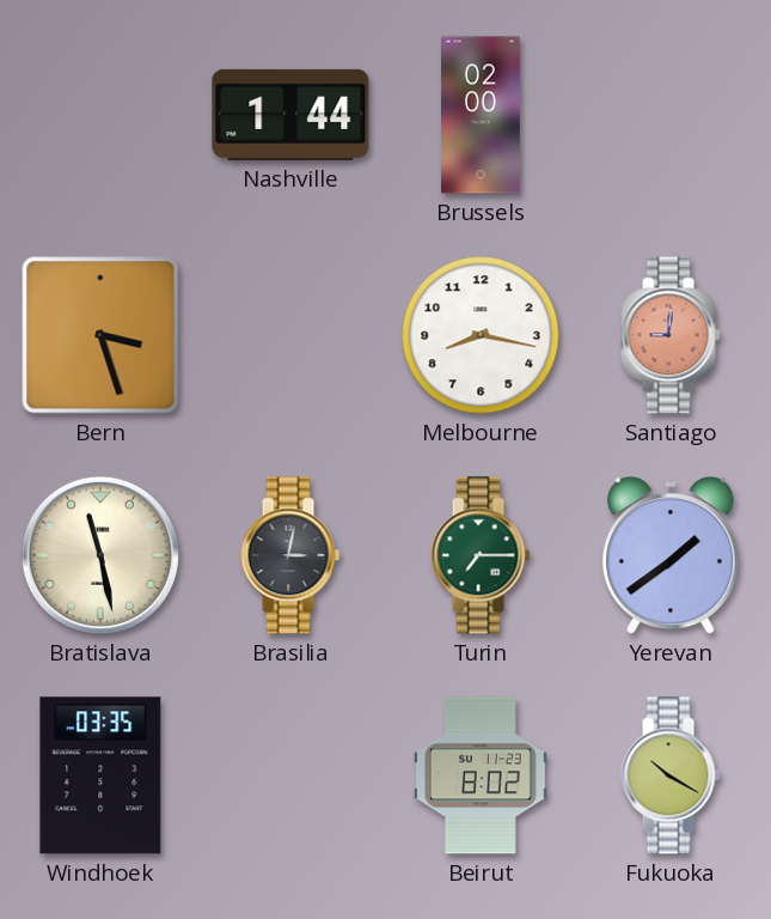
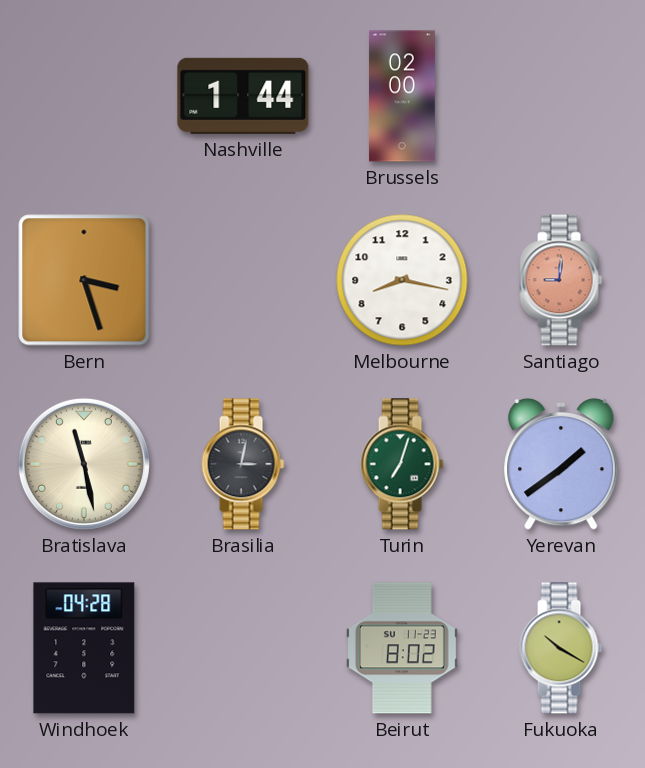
Turin: 7:15 -> 7:03
Windhoek: 03:35 -> 04:28
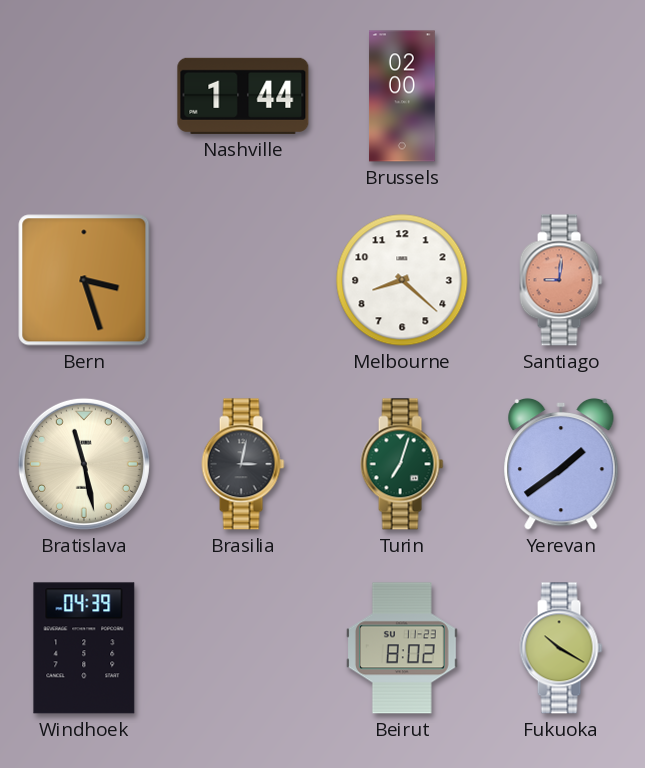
Melbourne: 8:17 -> 8:22
Windhoek: 04:28 -> 04:39
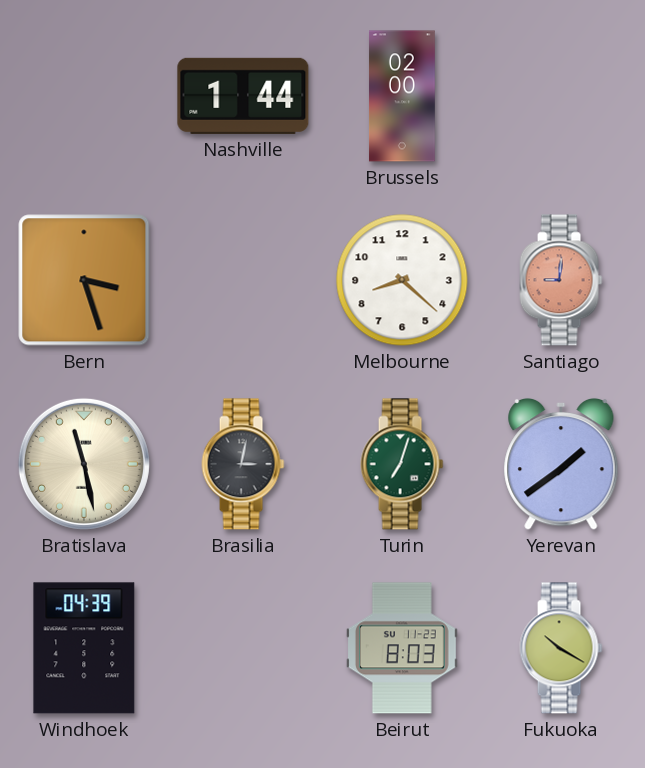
Beirut: 8:02 -> 8:03
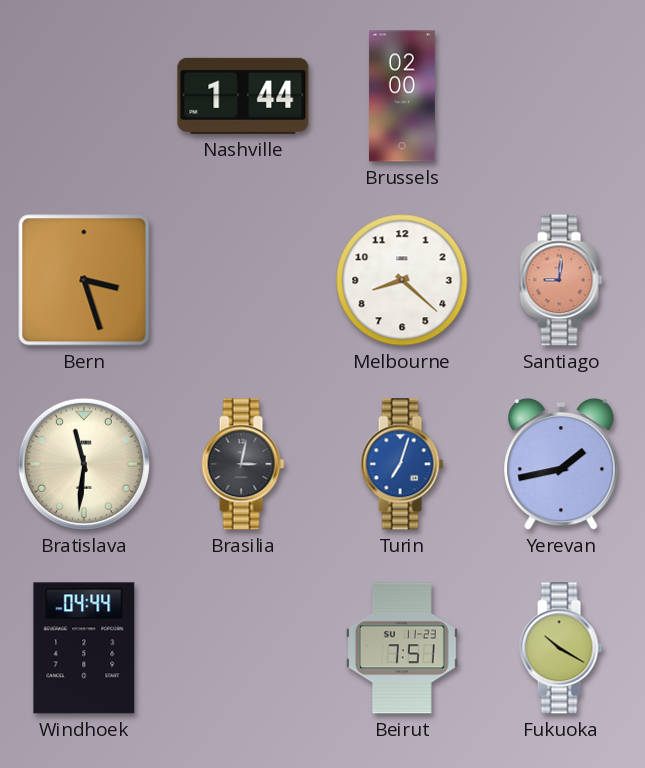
Bratislava: 11:28 -> 11:31
Turin dial: green -> blue
Yerevan: 1:39 -> 1:43
Windhoek: 04:39 -> 04:44
Beirut: 8:03 -> 7:51
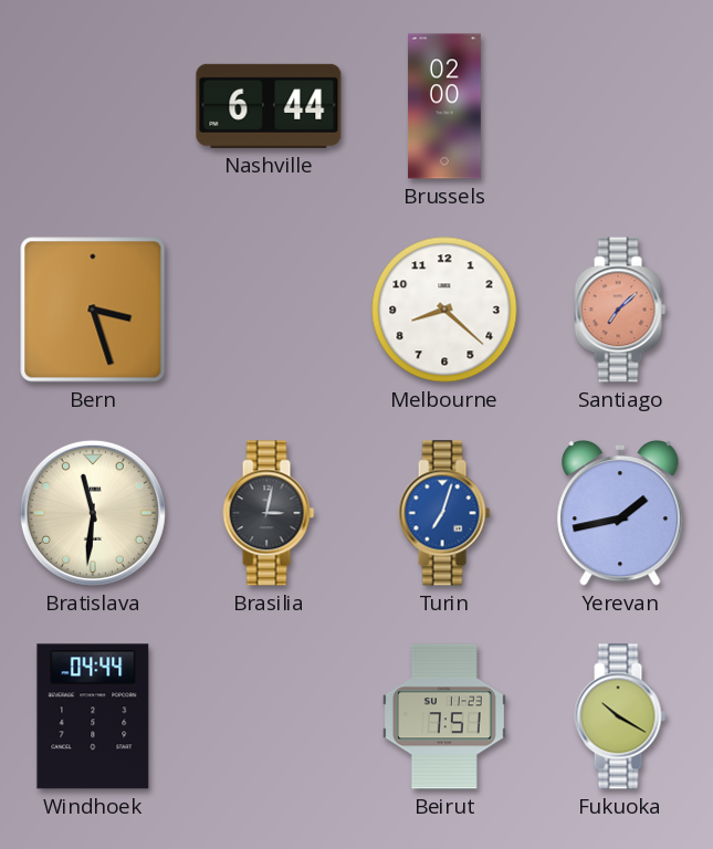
Nashville: 1:44 -> 6:44
Santiago: 9:01 -> 7:08
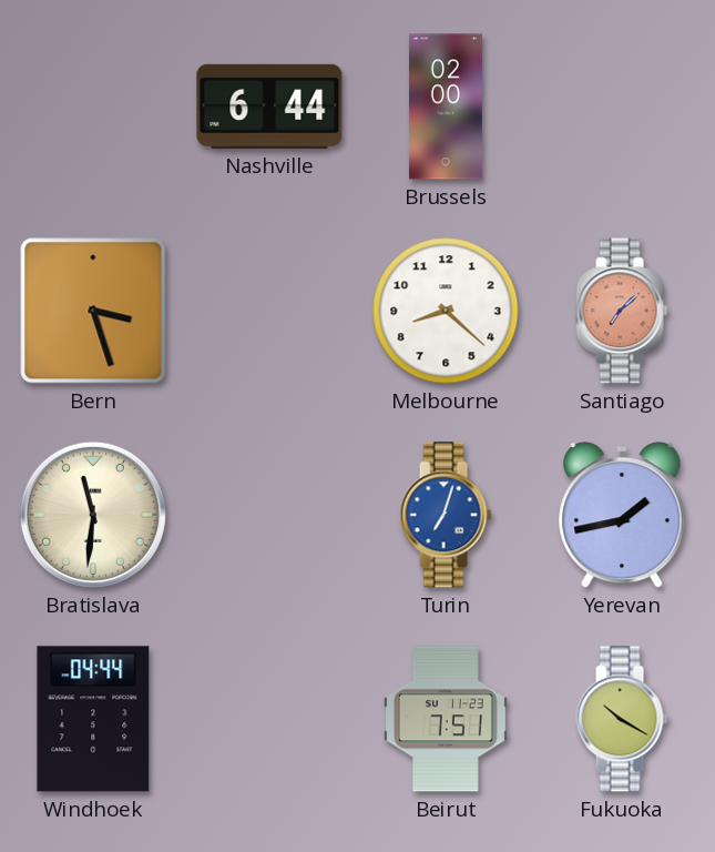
Brasilia: 3:02 -> none
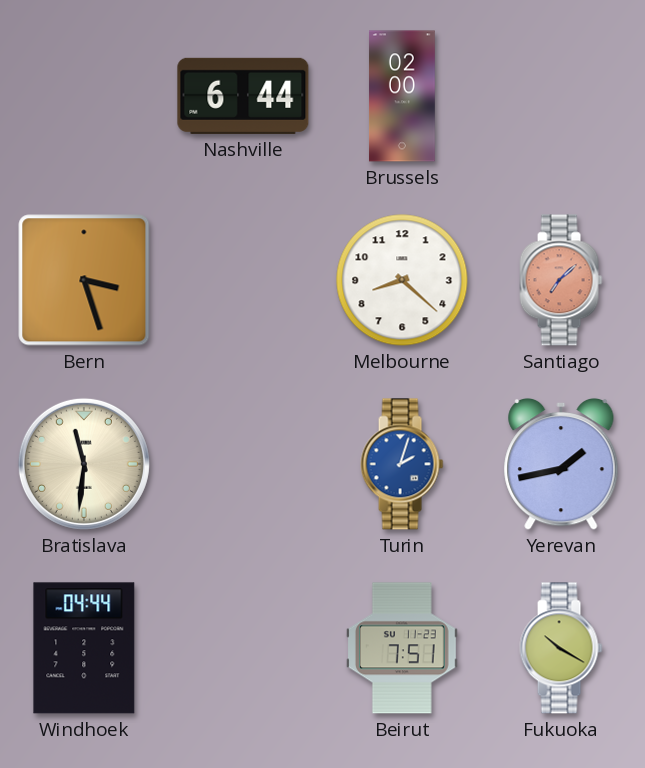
Turin: 7:03 -> 2:03
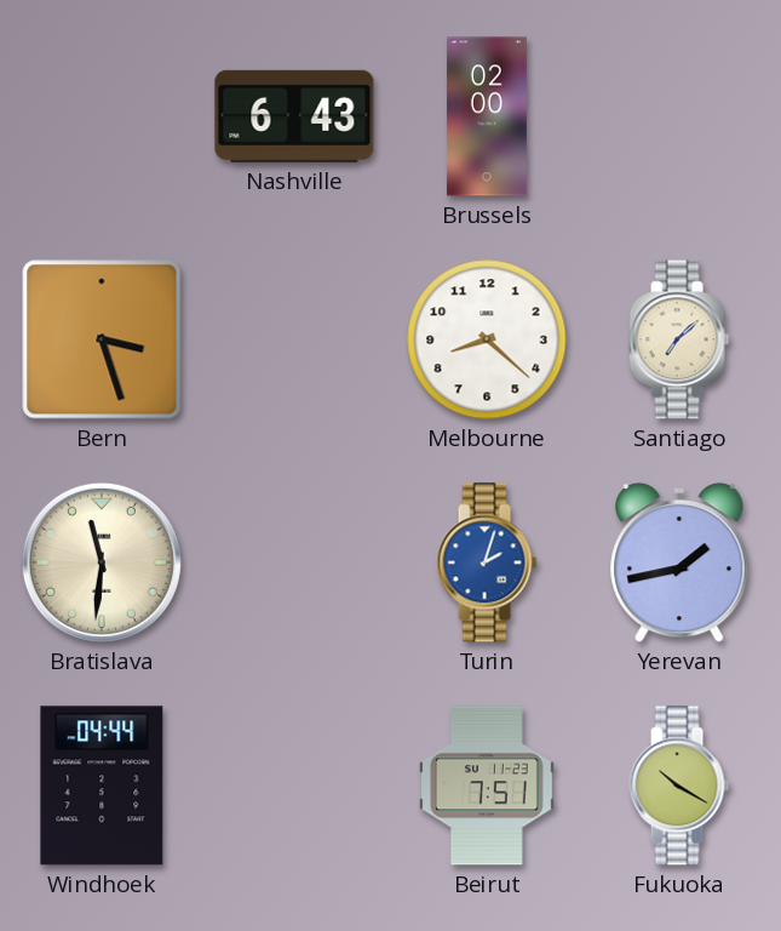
Nashville: 6:44 -> 6:43
Santiago dial: salmon -> cream
